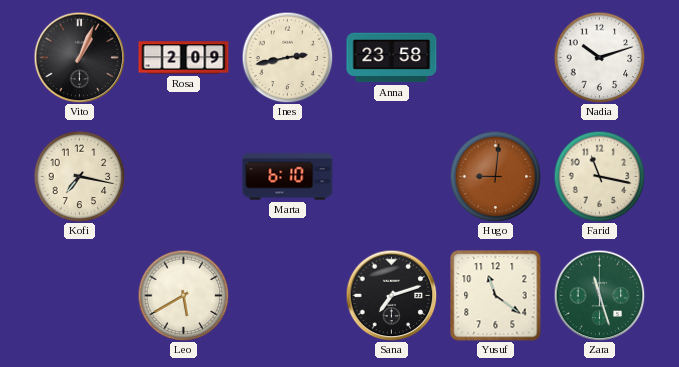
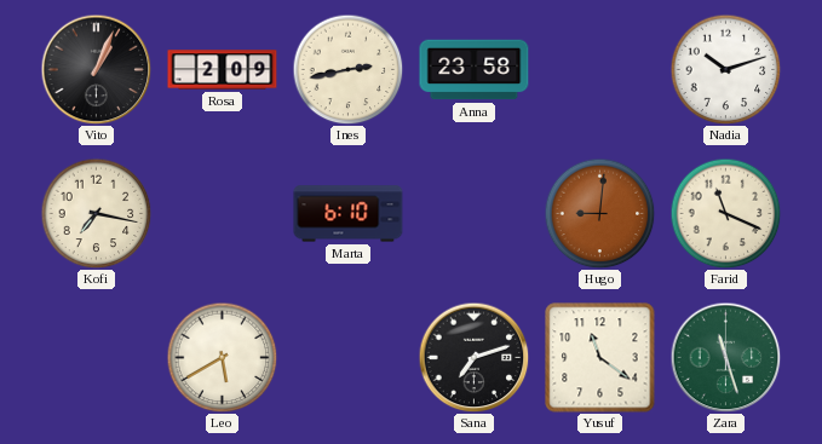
Farid: 11:17 -> 11:19
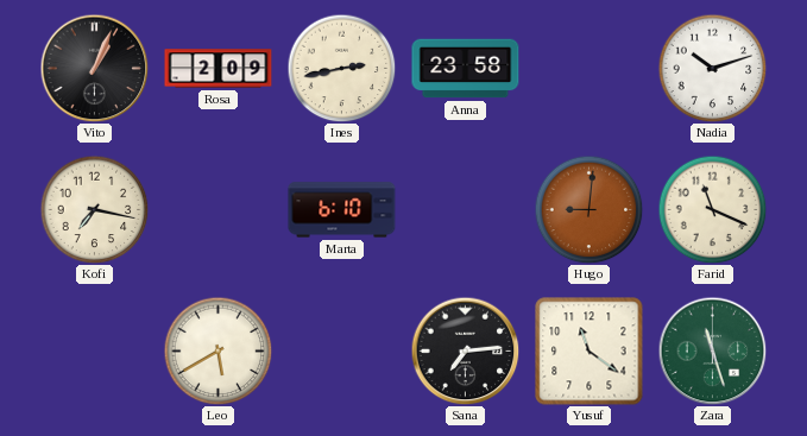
Sana: 7:12 -> 7:14
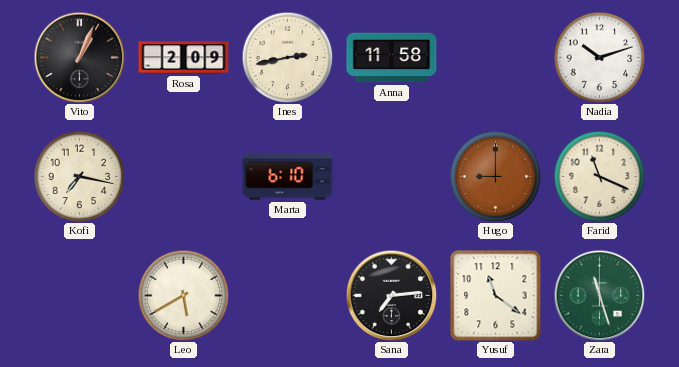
Anna: 23:58 -> 11:58
Hugo: 9:01 -> 9:00
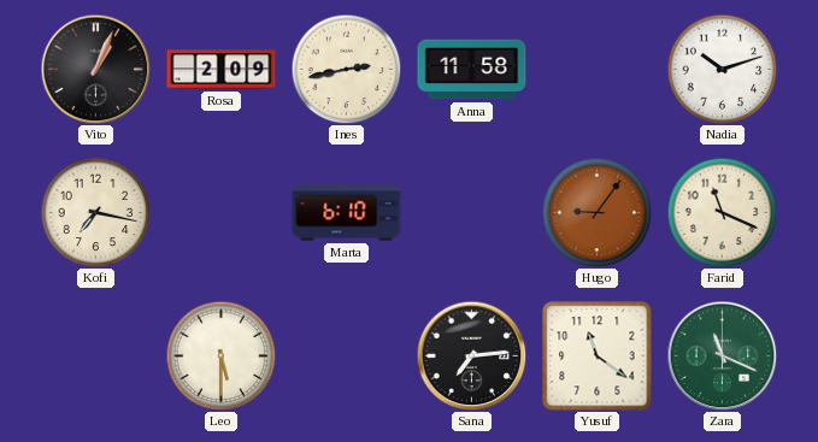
Hugo: 9:00 -> 9:06
Leo: 5:40 -> 5:30
Zara: 11:27 -> 11:19
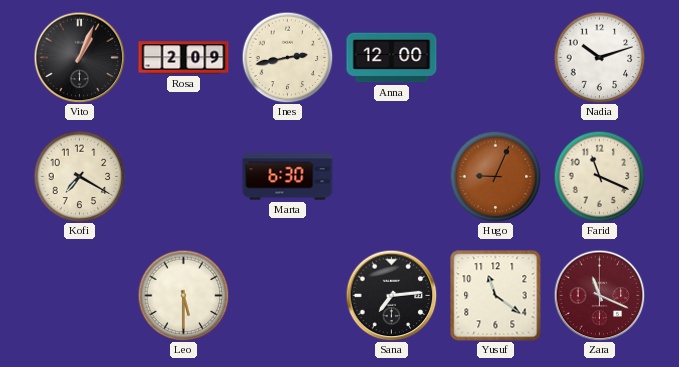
Anna: 11:58 -> 12:00
Kofi: 7:17 -> 7:20
Marta: 6:10 -> 6:30
Hugo: 9:06 -> 9:04
Zara dial: green -> burgundy
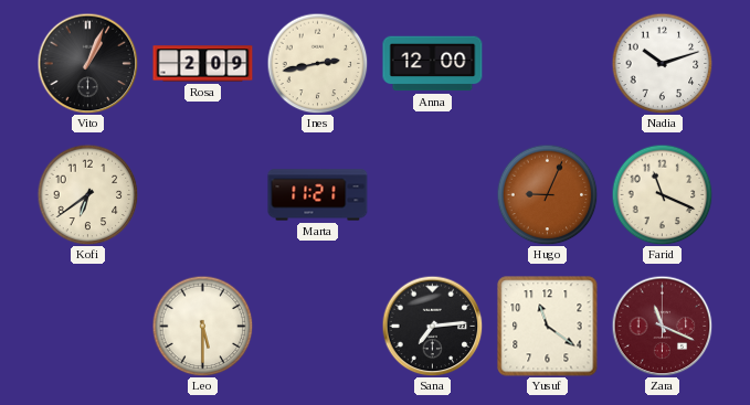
Kofi: 7:20 -> 6:39
Marta: 6:30 -> 11:21
